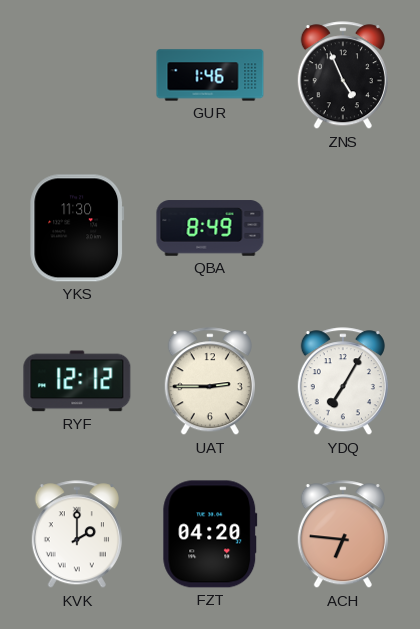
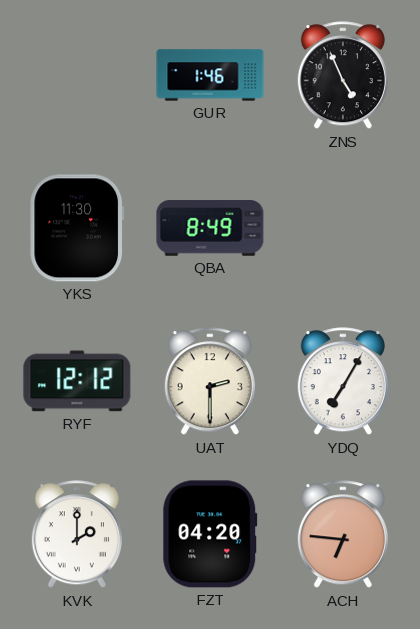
UAT: 2:45 -> 2:30
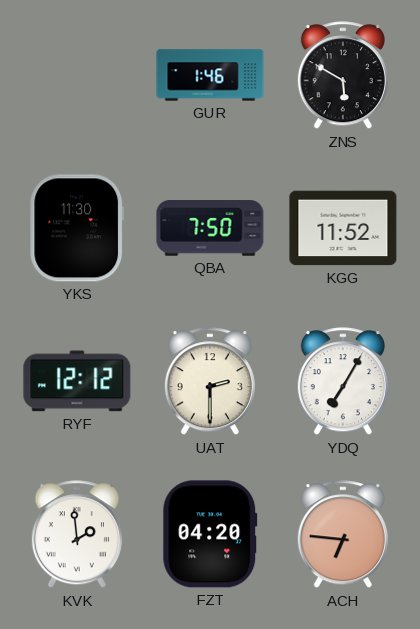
ZNS: 4:56 -> 5:50
QBA: 8:49 -> 7:50
KGG: none -> 11:52
KVK: 2:00 -> 1:59
